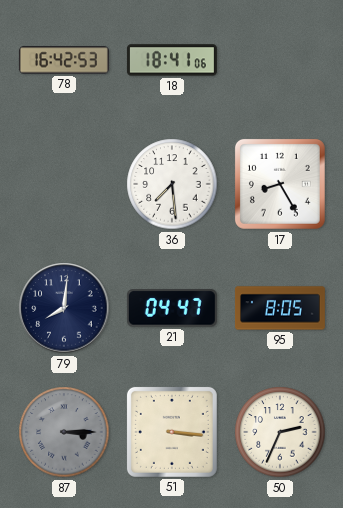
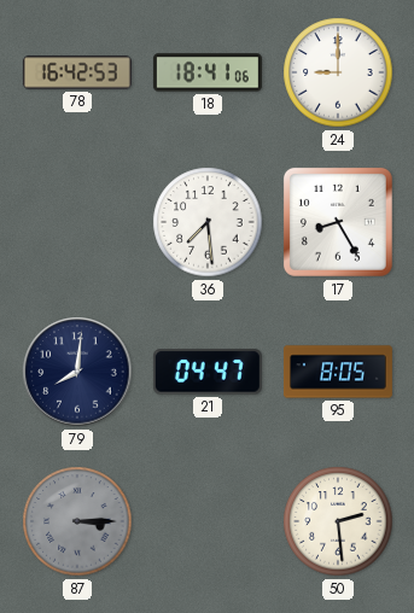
24: none -> 9:00
51: 3:16 -> none
50: 2:34 -> 2:29
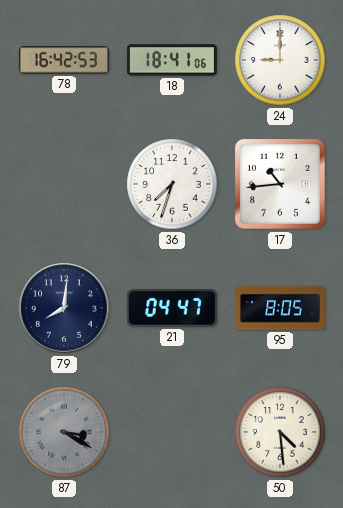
36: 7:29 -> 7:33
17: 8:25 -> 10:44
87: 3:15 -> 3:20
50: 2:29 -> 4:29
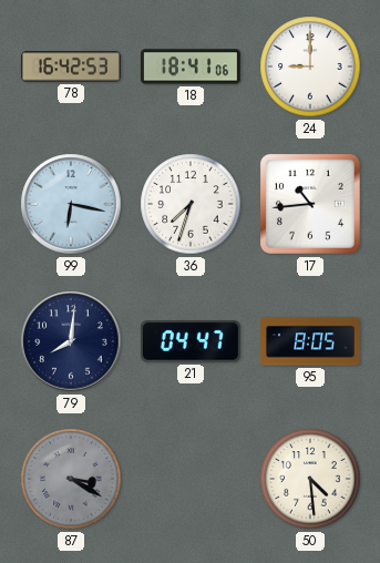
99: none -> 6:17
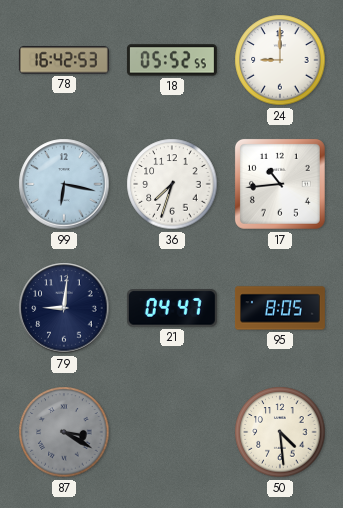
18: 18:41 -> 05:52
79: 8:01 -> 9:01
